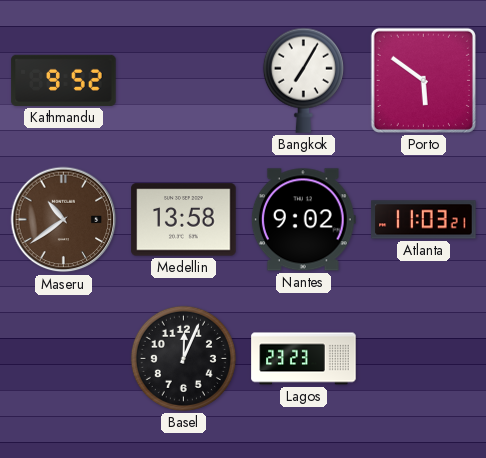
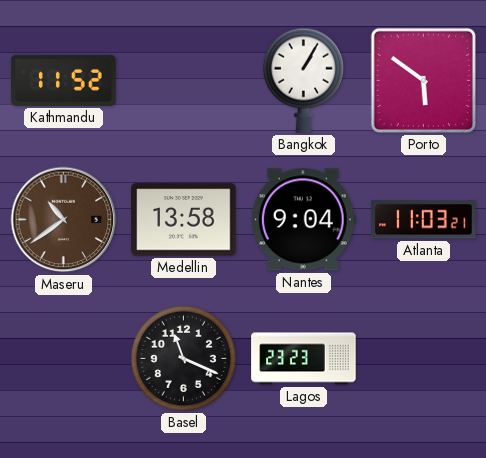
Kathmandu: 9:52 -> 11:52
Bangkok: 7:05 -> 1:05
Nantes: 9:02 -> 9:04
Basel: 12:04 -> 11:19
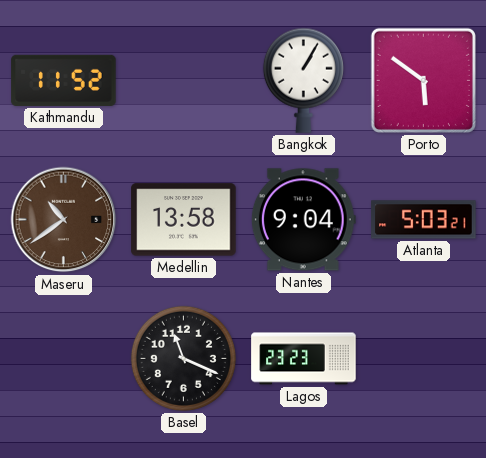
Atlanta: 11:03 -> 5:03
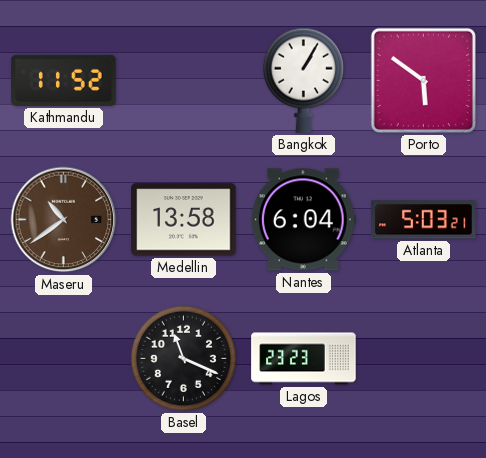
Nantes: 9:04 -> 6:04
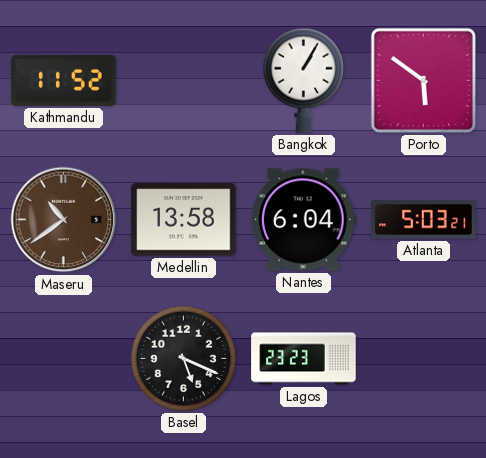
Basel: 11:19 -> 5:19
